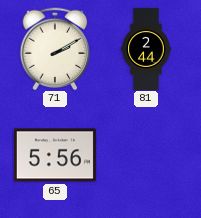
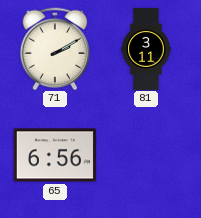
81: 2:44 -> 3:11
65: 5:56 -> 6:56
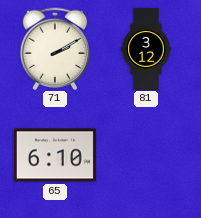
81: 3:11 -> 3:12
65: 6:56 -> 6:10
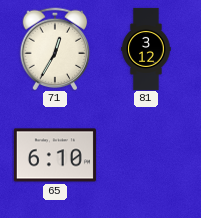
71: 2:10 -> 12:35
